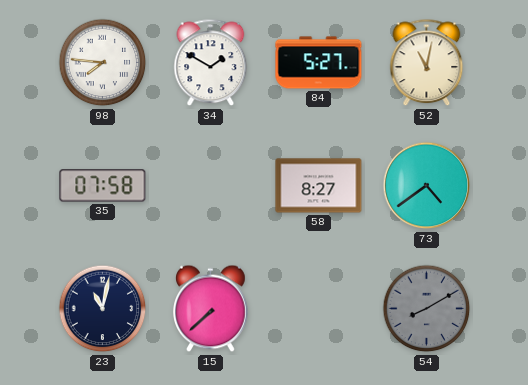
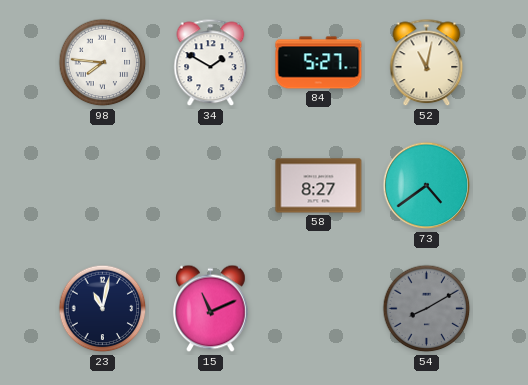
35: 07:58 -> none
15: 7:38 -> 11:11
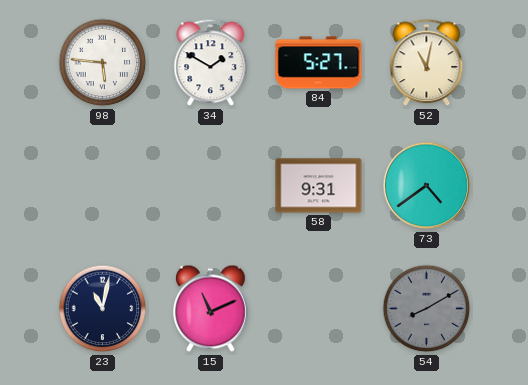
98: 7:46 -> 5:46
58: 8:27 -> 9:31
